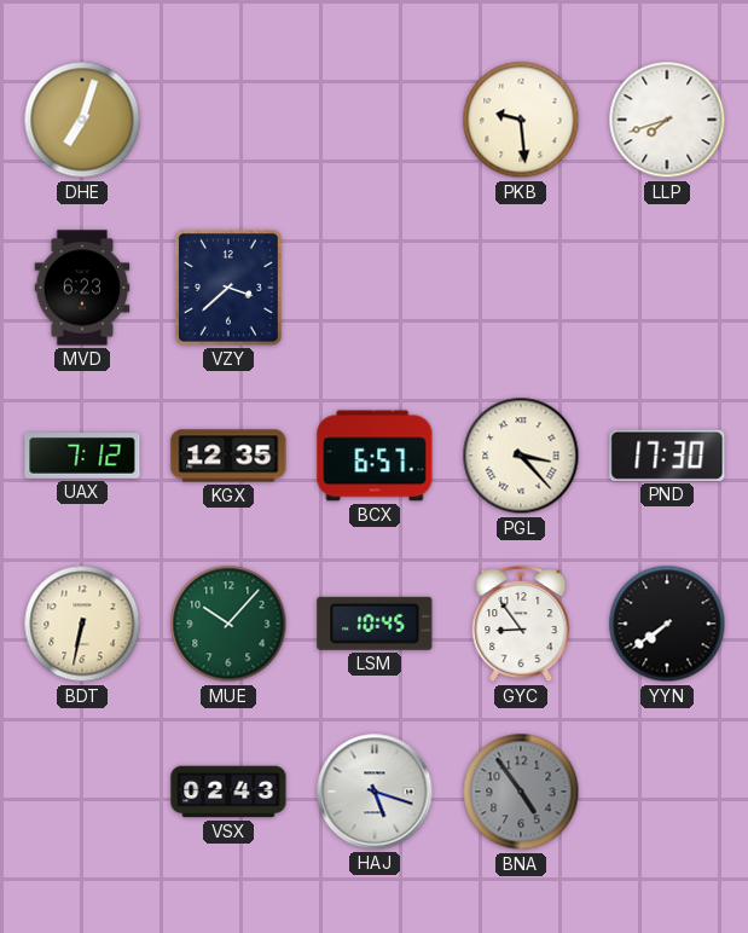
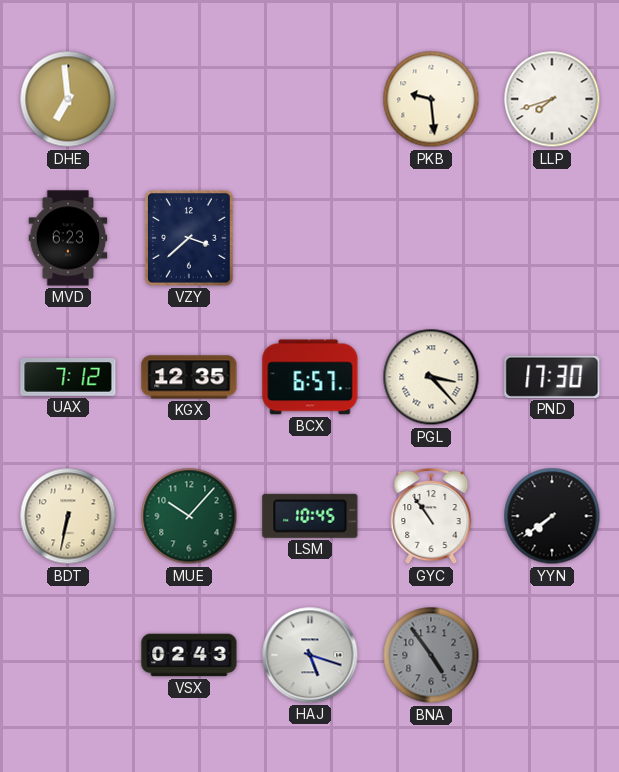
DHE: 7:03 -> 6:59
GYC: 8:54 -> 10:54
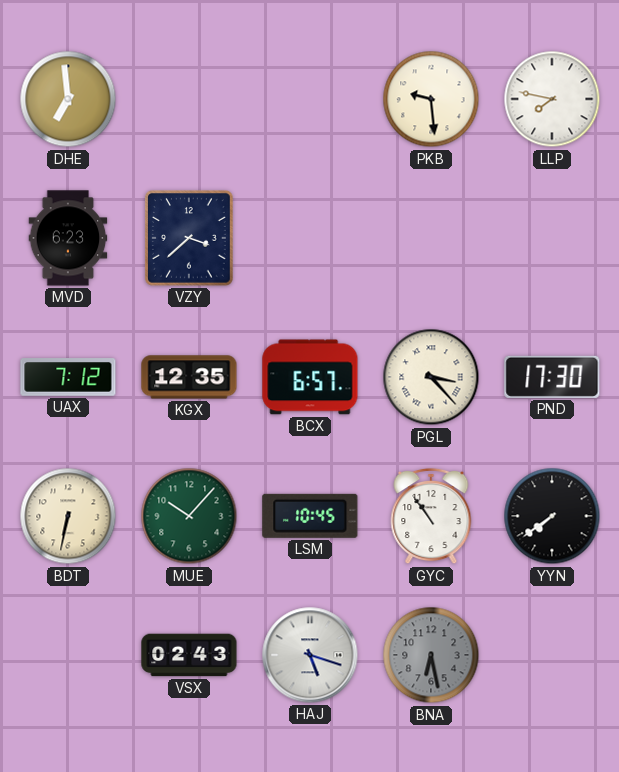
LLP: 7:42 -> 7:47
BNA: 4:54 -> 6:28
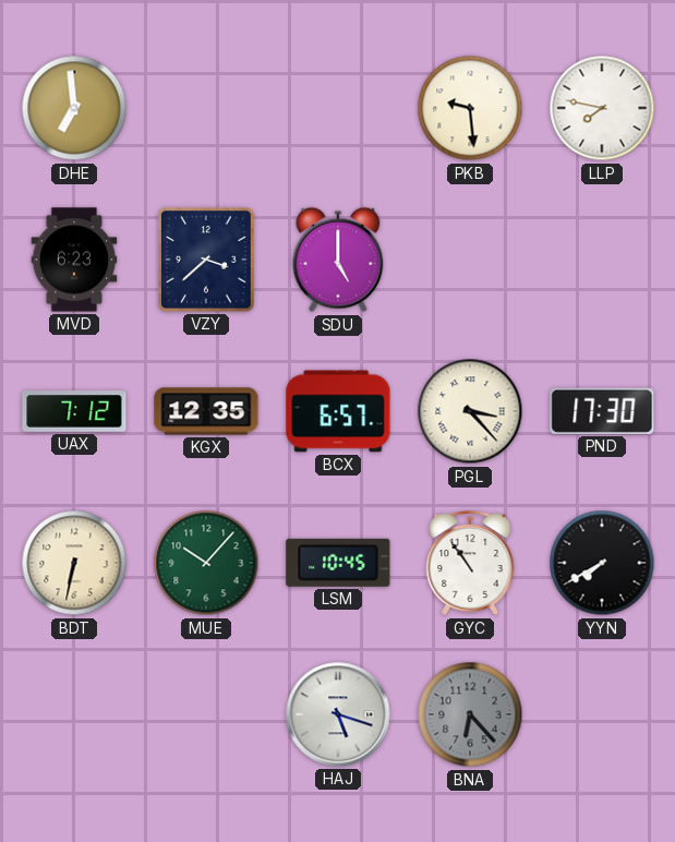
SDU: none -> 5:00
YYN: 7:39 -> 7:40
VSX: 02:43 -> none
BNA: 6:28 -> 6:23
